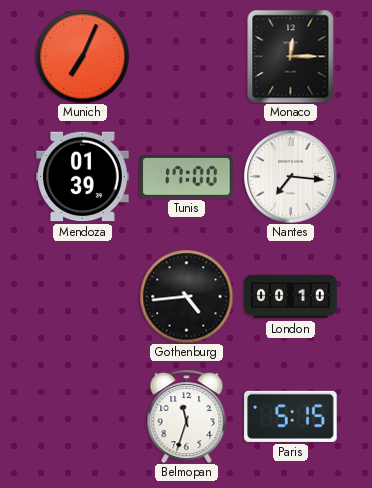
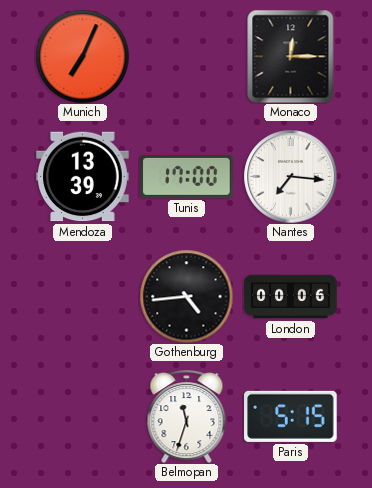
Mendoza: 01:39 -> 13:39
London: 00:10 -> 00:06
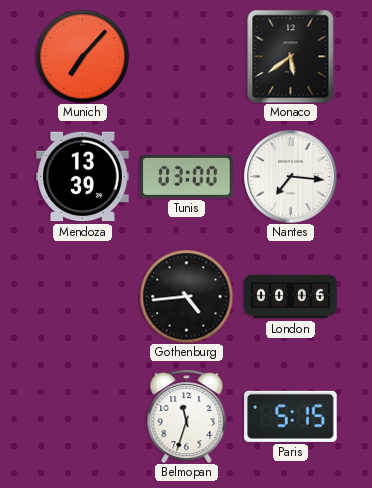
Munich: 7:04 -> 7:07
Monaco: 12:15 -> 5:39
Tunis: 17:00 -> 03:00
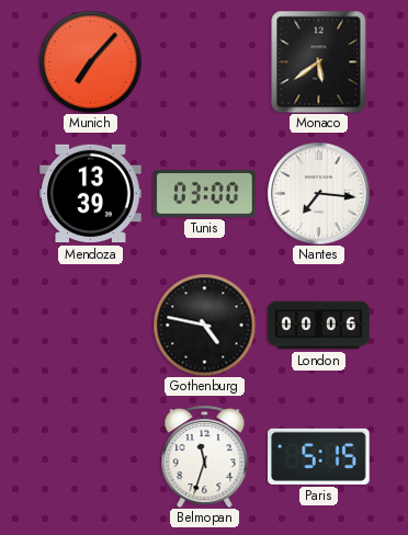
Gothenburg: 4:44 -> 4:47
